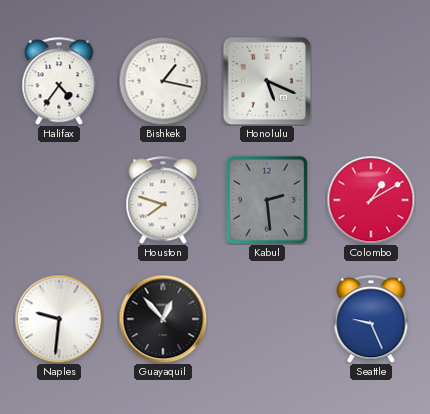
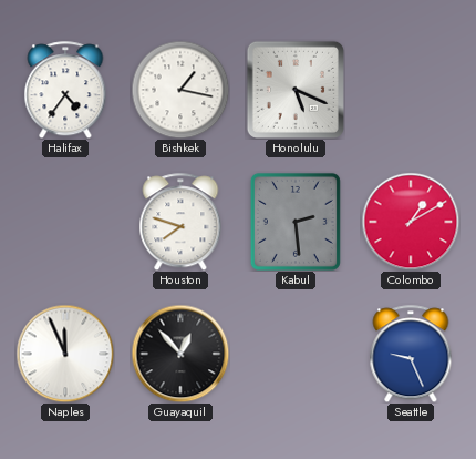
Naples: 9:31 -> 11:56
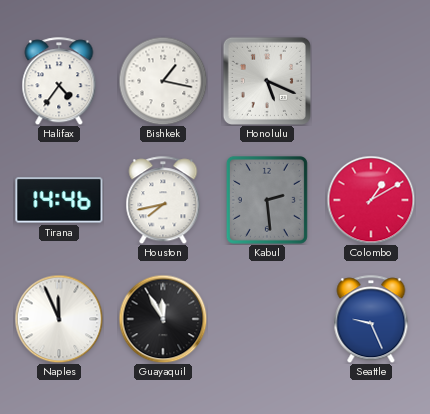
Tirana: none -> 14:46
Houston: 7:48 -> 7:43
Guayaquil: 12:53 -> 11:55
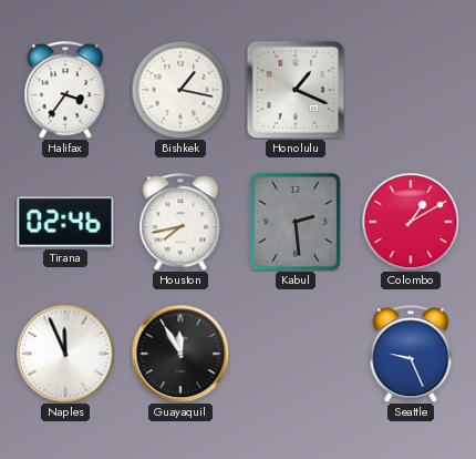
Halifax: 4:36 -> 3:36
Honolulu: 5:19 -> 1:19
Tirana: 14:46 -> 02:46
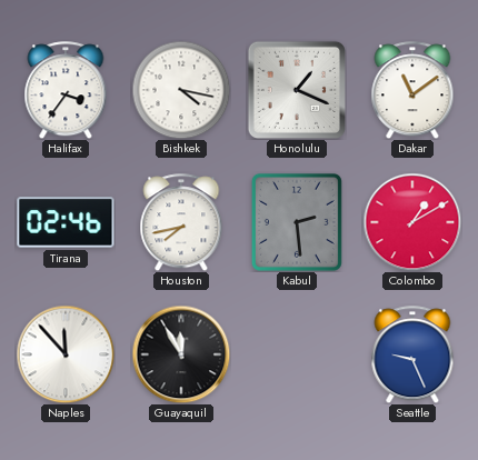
Bishkek: 1:17 -> 4:17
Dakar: none -> 11:09
Naples: 11:56 -> 11:53
